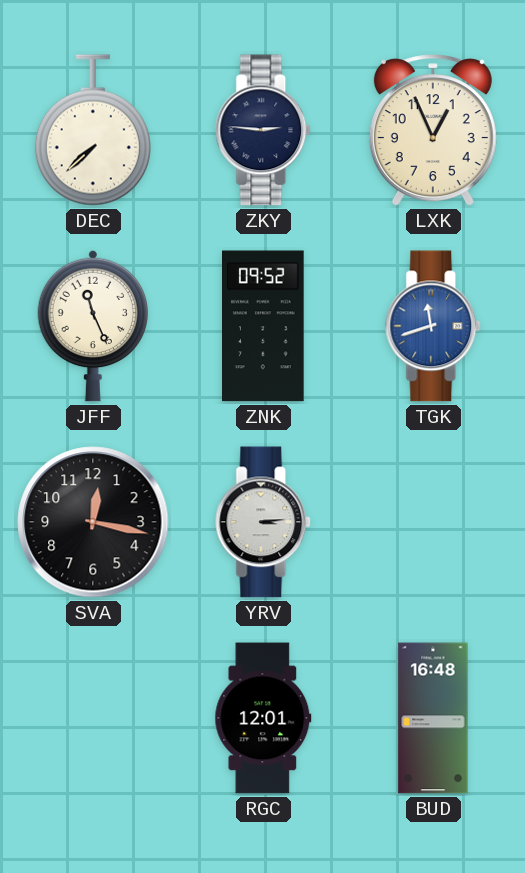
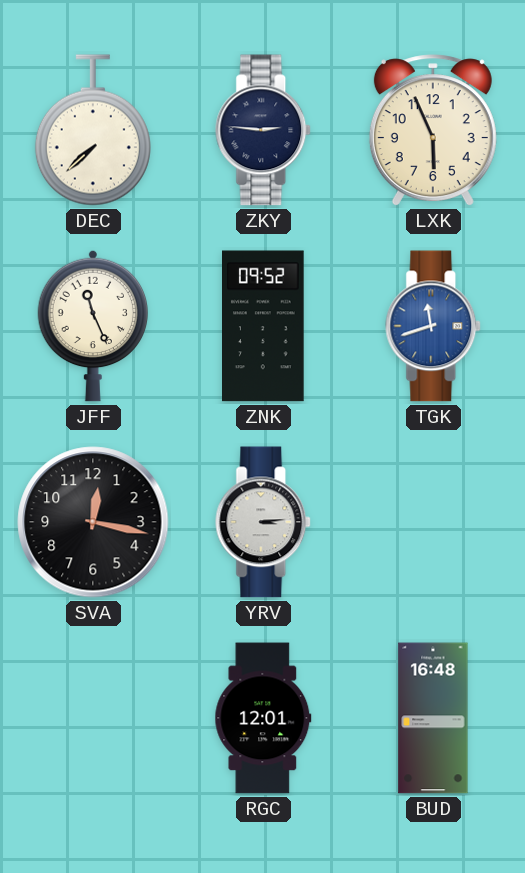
LXK: 12:56 -> 5:56
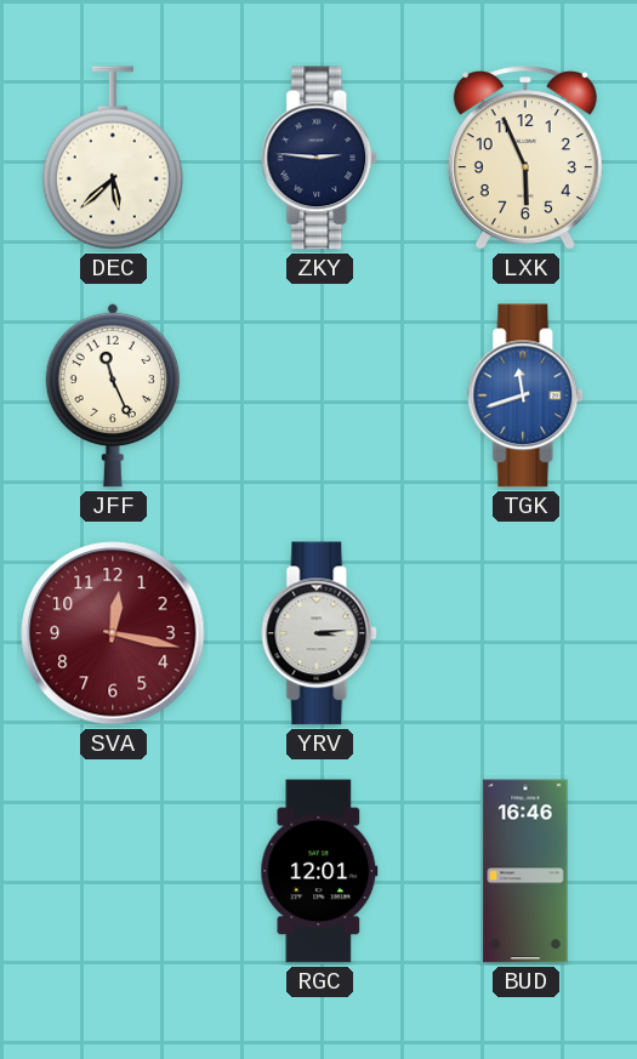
DEC: 7:38 -> 5:38
ZNK: 09:52 -> none
SVA dial: black -> burgundy
BUD: 16:48 -> 16:46
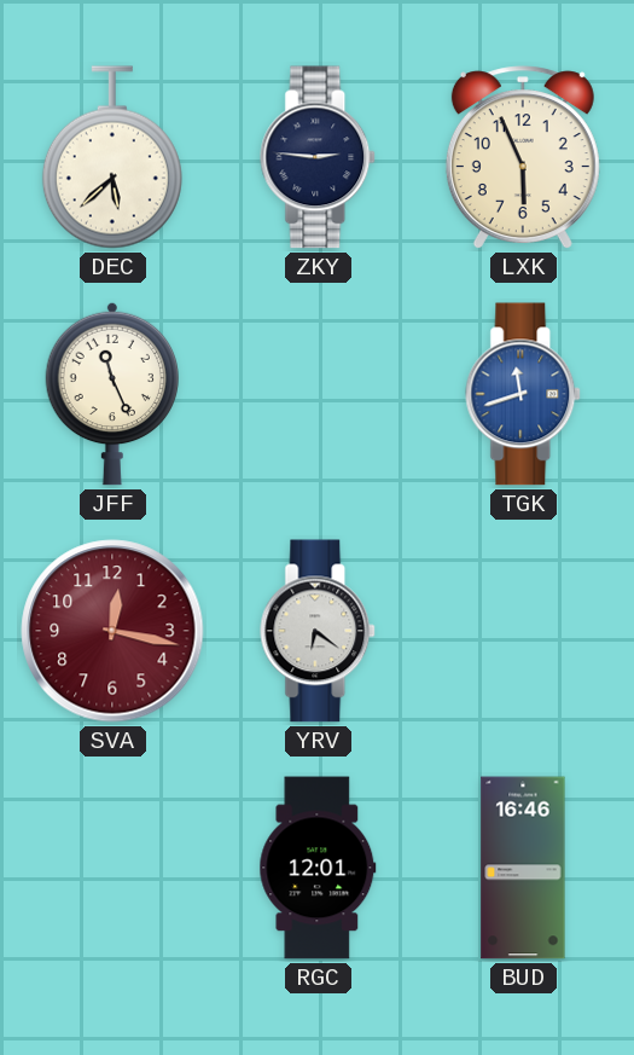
YRV: 3:14 -> 6:21
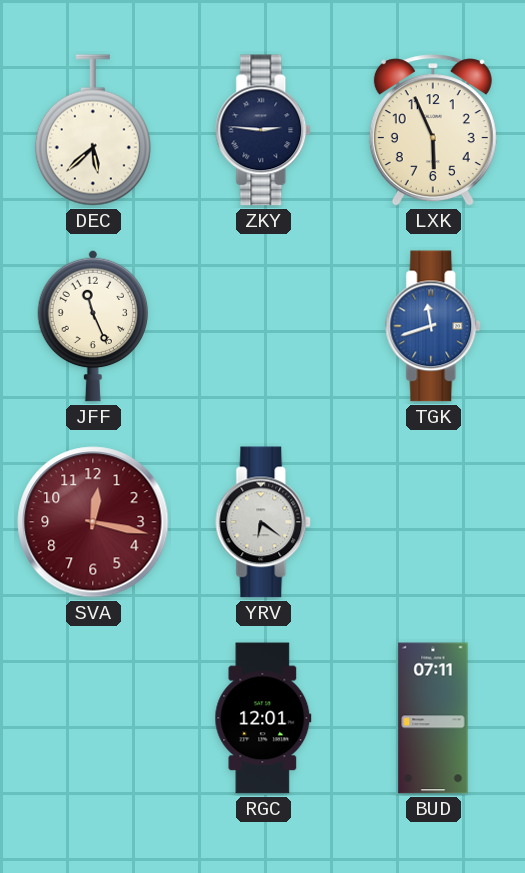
BUD: 16:46 -> 07:11
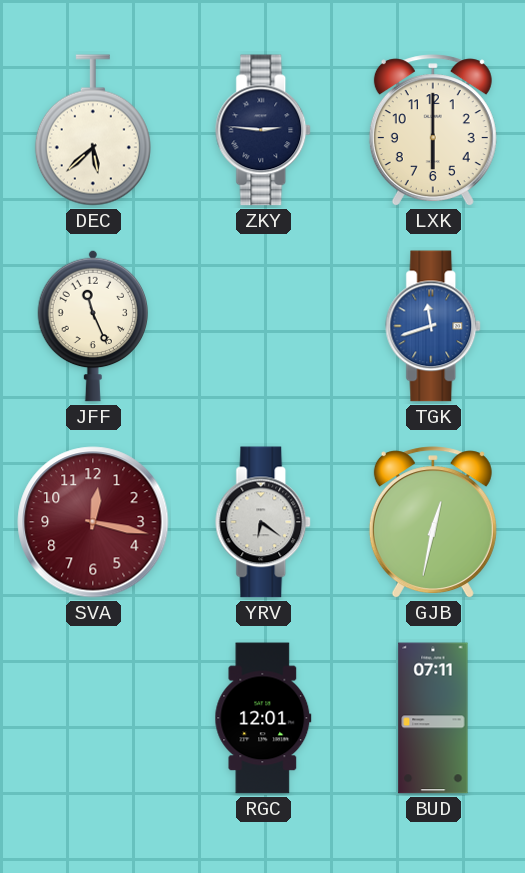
LXK: 5:56 -> 6:00
GJB: none -> 12:32
